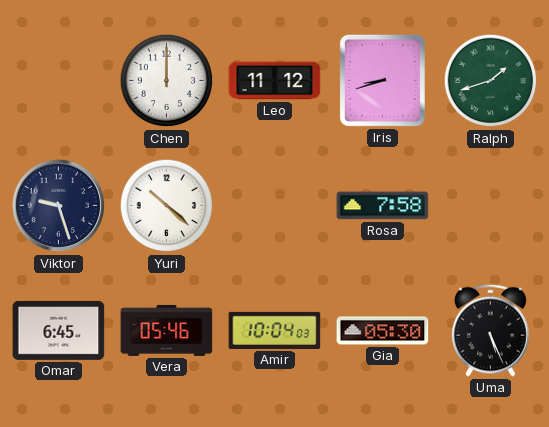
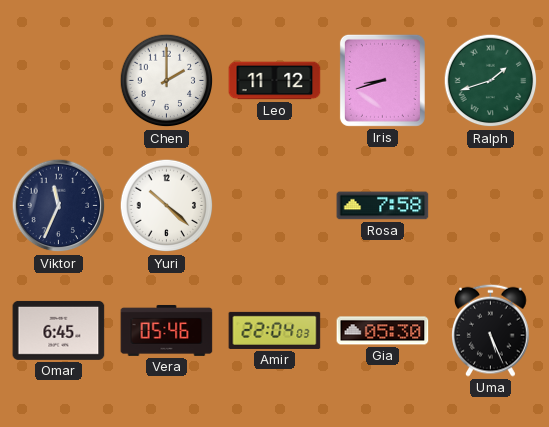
Chen: 12:00 -> 2:00
Viktor: 9:27 -> 11:34
Amir: 10:04 -> 22:04
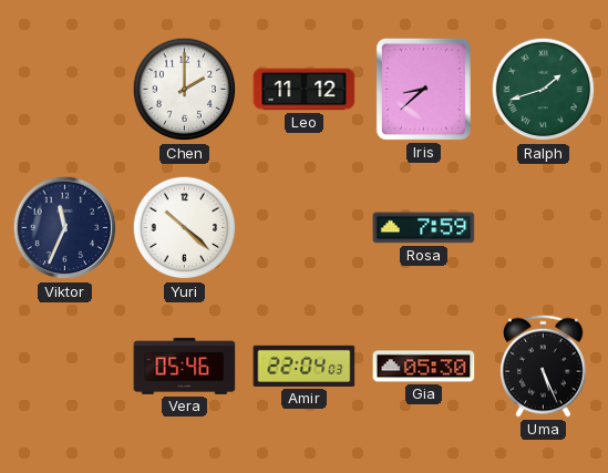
Iris: 8:42 -> 8:38
Rosa: 7:58 -> 7:59
Omar: 6:45 -> none
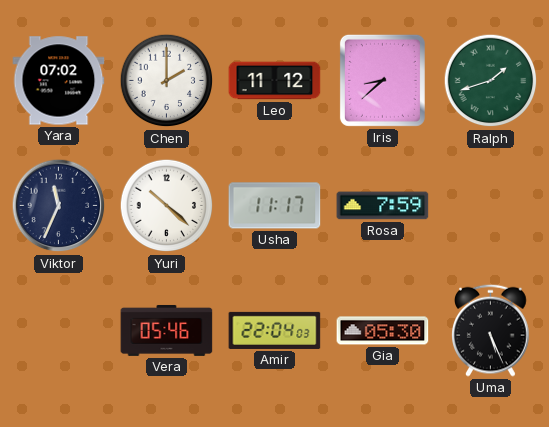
Yara: none -> 07:02
Usha: none -> 11:17
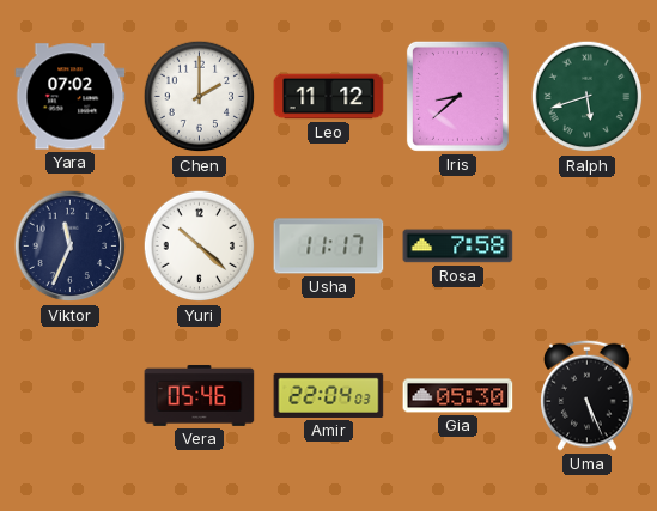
Ralph: 1:42 -> 5:42
Rosa: 7:59 -> 7:58
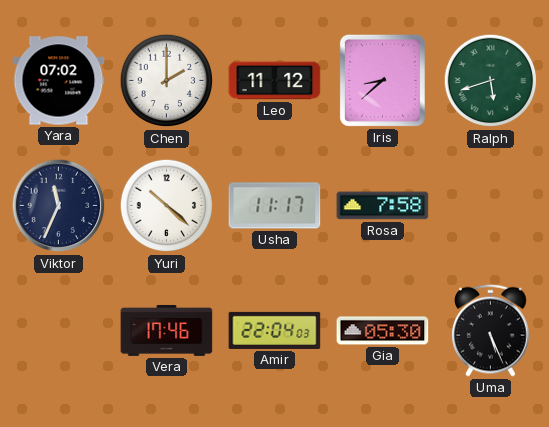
Vera: 05:46 -> 17:46
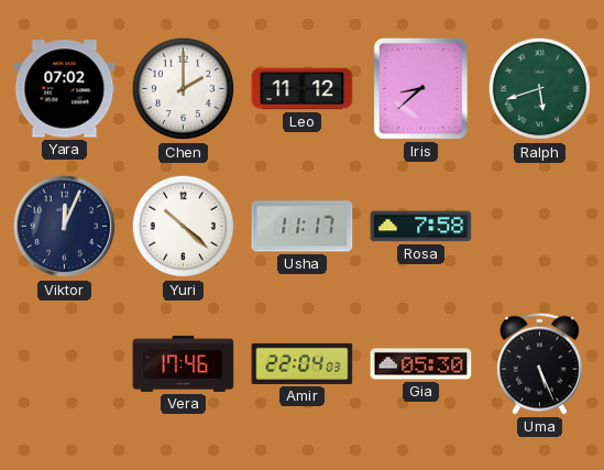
Viktor: 11:34 -> 12:04
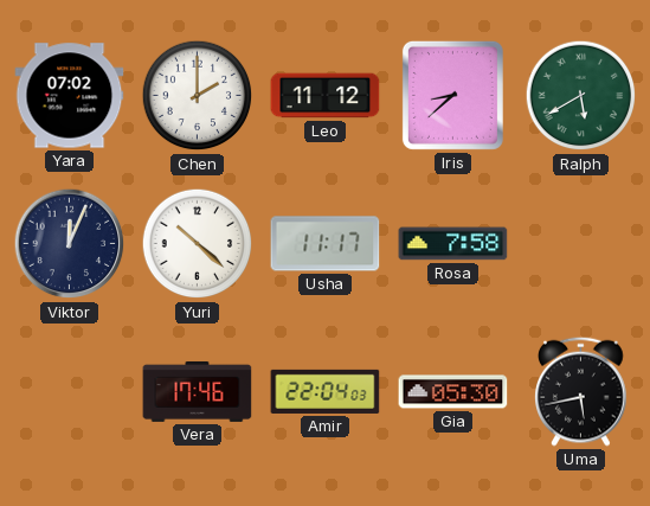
Ralph: 5:42 -> 5:40
Uma: 5:26 -> 5:43
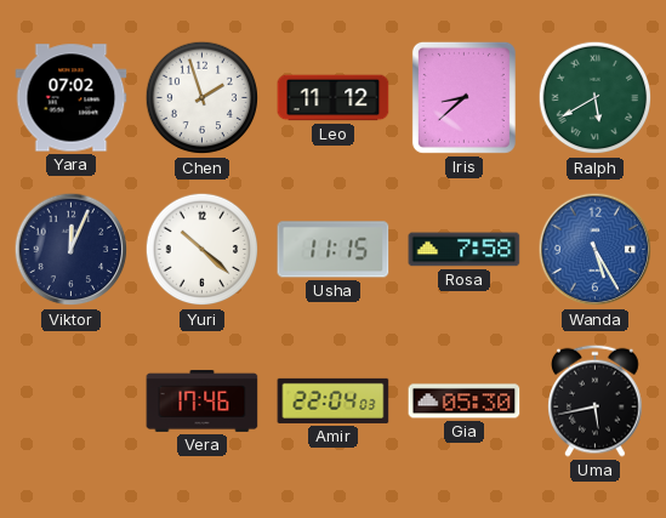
Chen: 2:00 -> 1:57
Usha: 11:17 -> 11:15
Wanda: none -> 5:25
